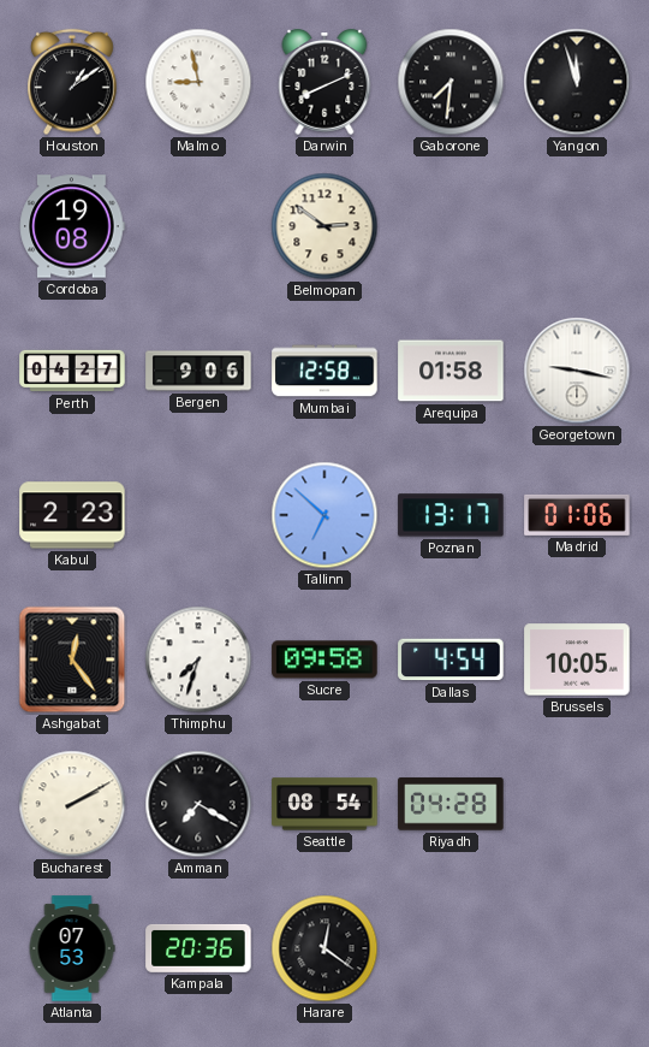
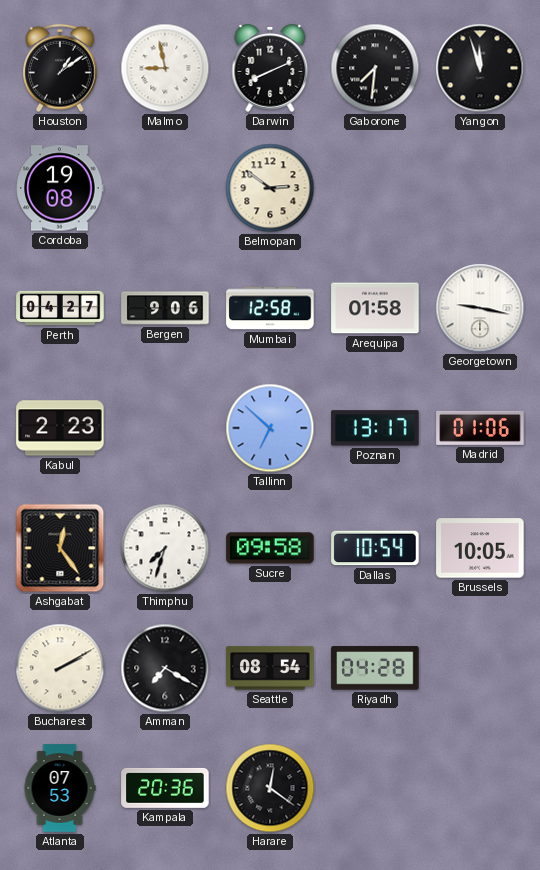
Dallas: 4:54 -> 10:54
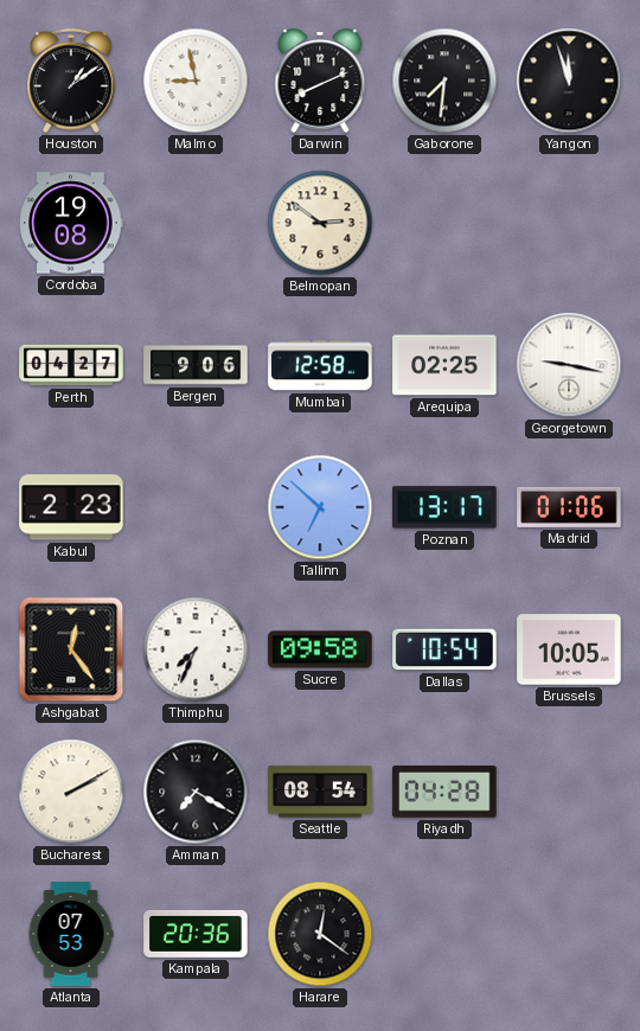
Arequipa: 01:58 -> 02:25
Thimphu: 7:33 -> 7:34
